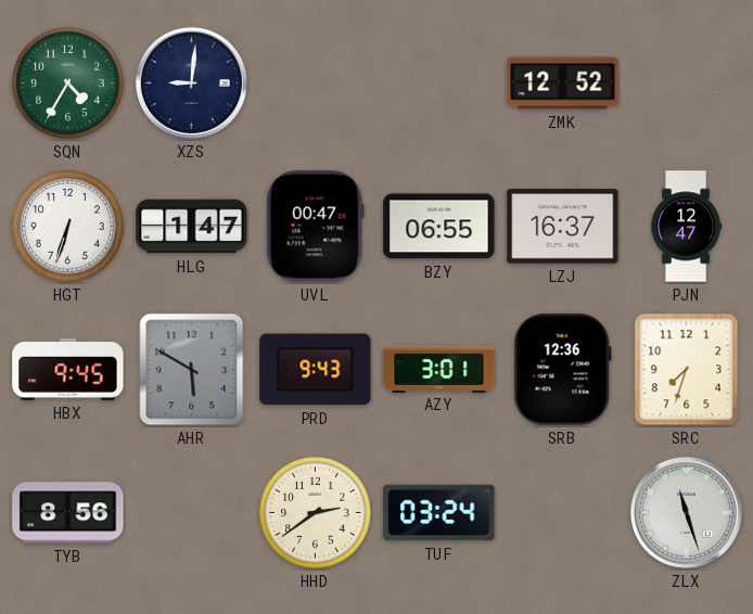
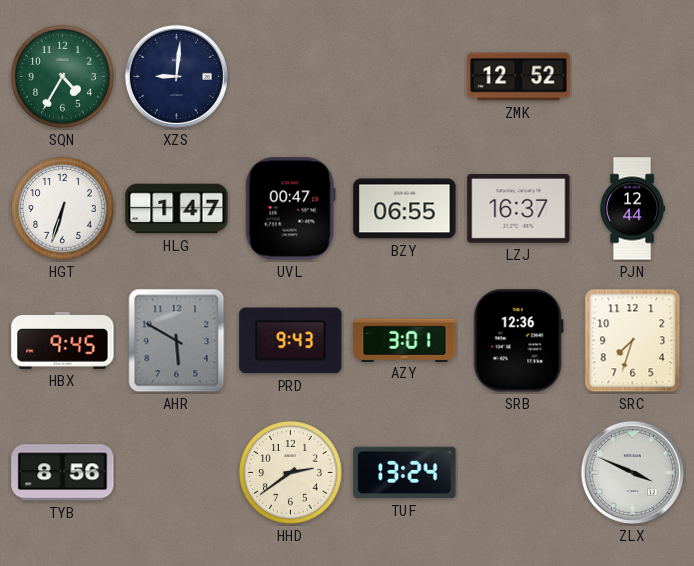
PJN: 12:47 -> 12:44
TUF: 03:24 -> 13:24
ZLX: 11:27 -> 3:49
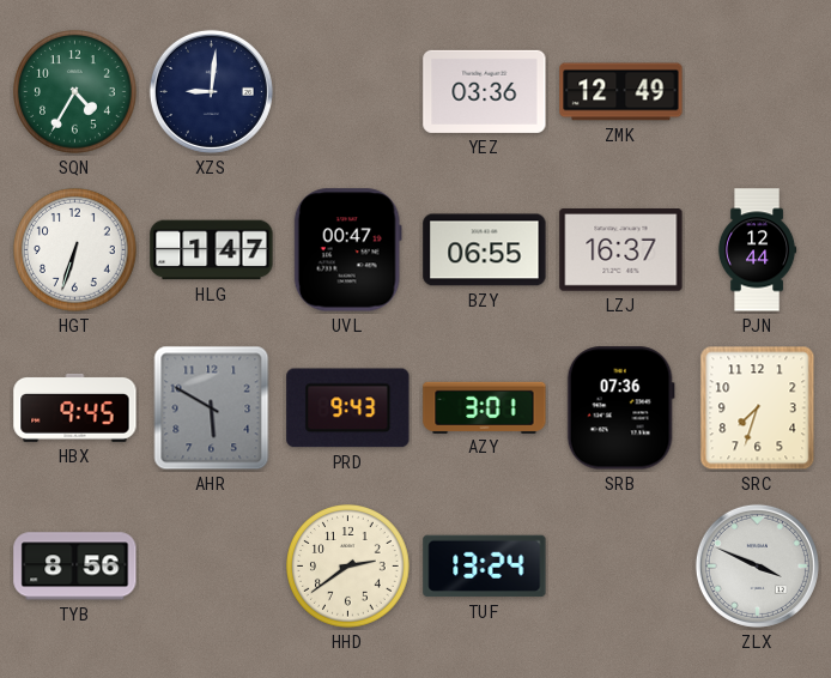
YEZ: none -> 03:36
ZMK: 12:52 -> 12:49
SRB: 12:36 -> 07:36
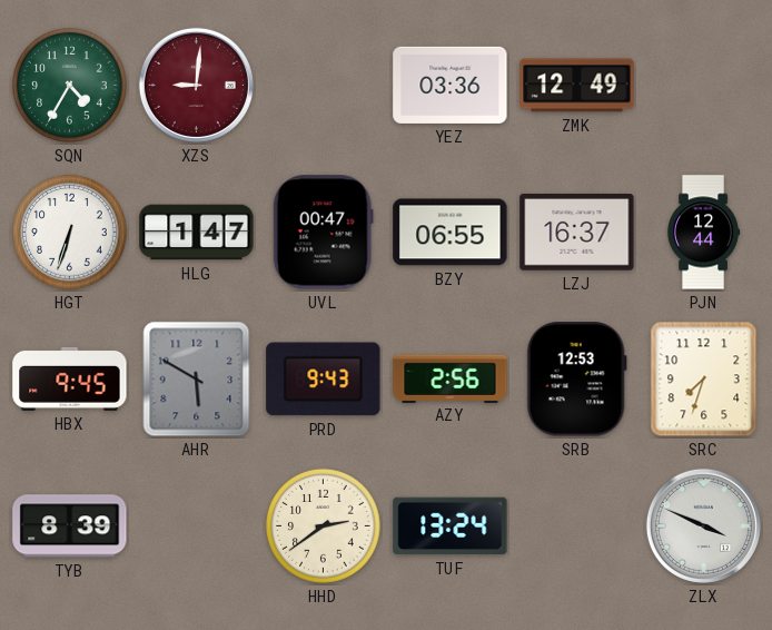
XZS dial: navy -> burgundy
AZY: 3:01 -> 2:56
SRB: 07:36 -> 12:53
TYB: 8:56 -> 8:39
